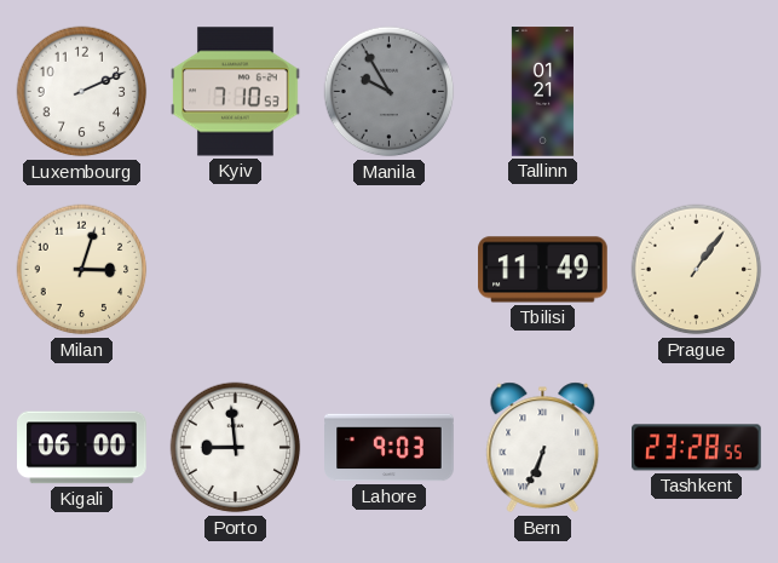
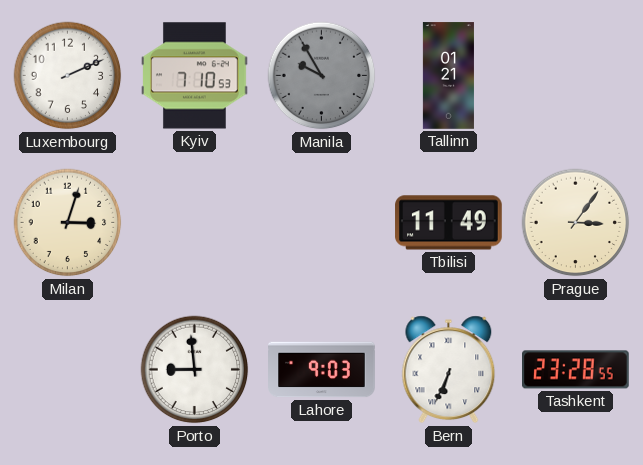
Prague: 1:06 -> 3:06
Kigali: 06:00 -> none
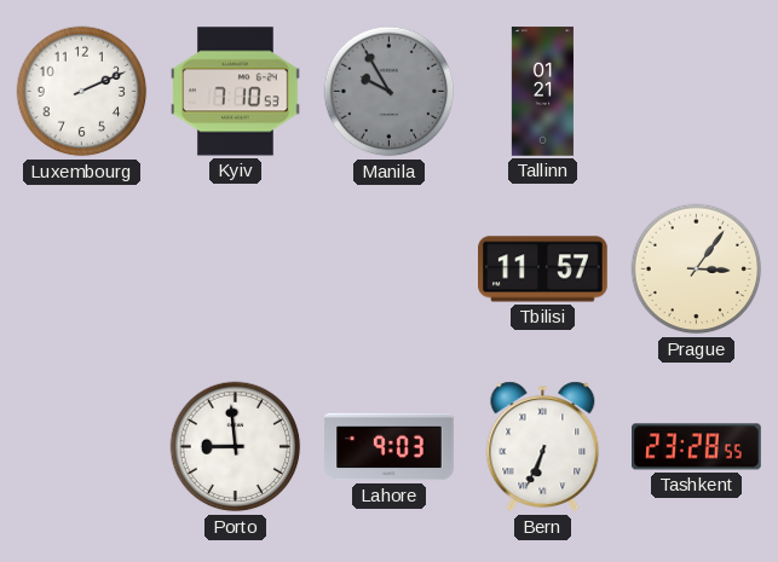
Milan: 3:03 -> none
Tbilisi: 11:49 -> 11:57
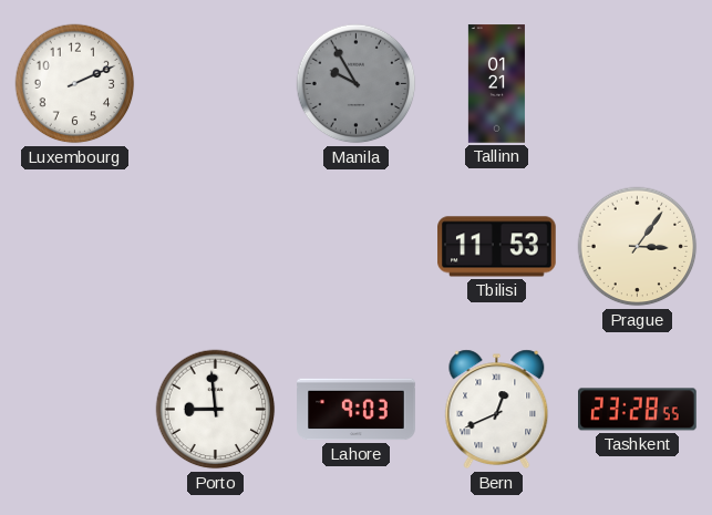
Kyiv: 7:10 -> none
Tbilisi: 11:57 -> 11:53
Bern: 6:34 -> 12:41
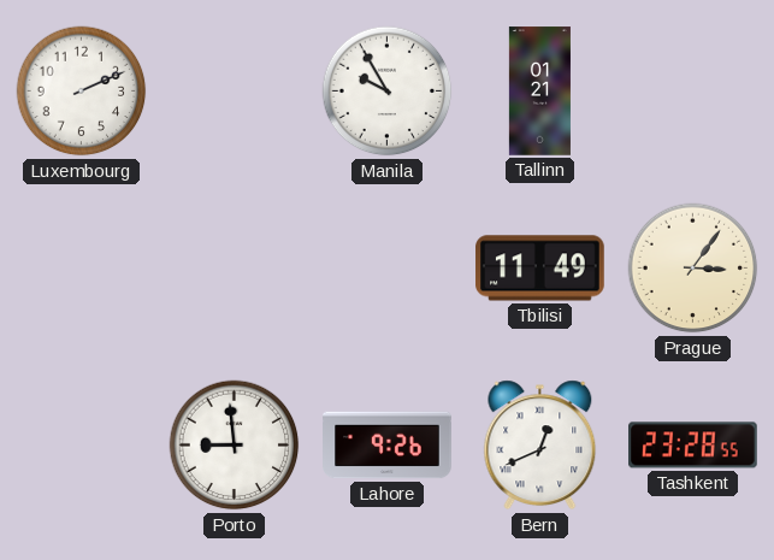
Manila dial: grey -> white
Tbilisi: 11:53 -> 11:49
Lahore: 9:03 -> 9:26
